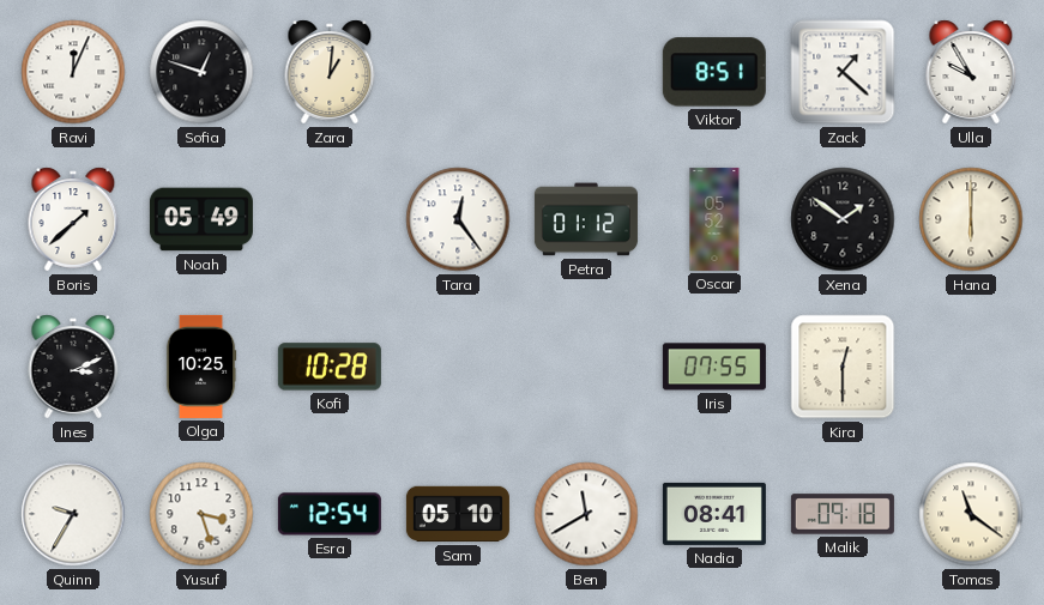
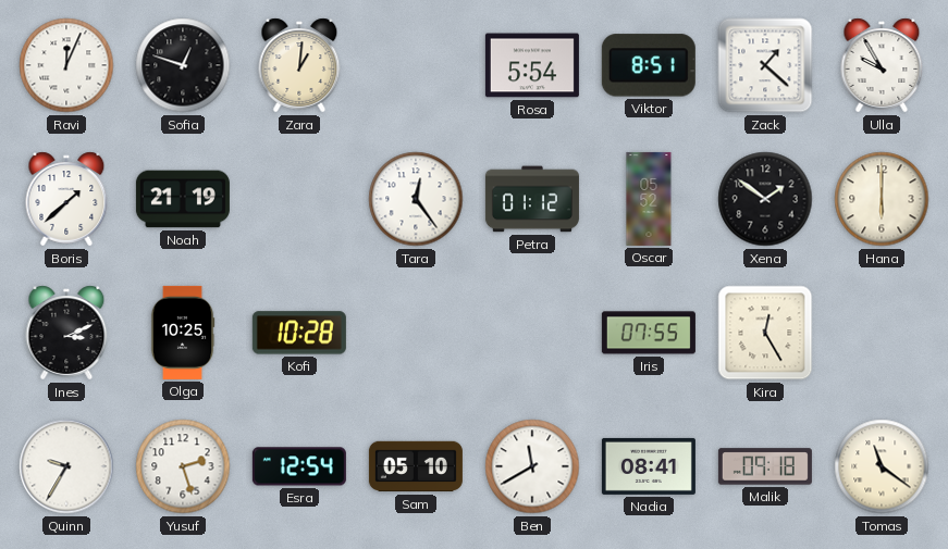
Rosa: none -> 5:54
Noah: 05:49 -> 21:19
Kira: 12:30 -> 12:25
Yusuf: 3:27 -> 2:27
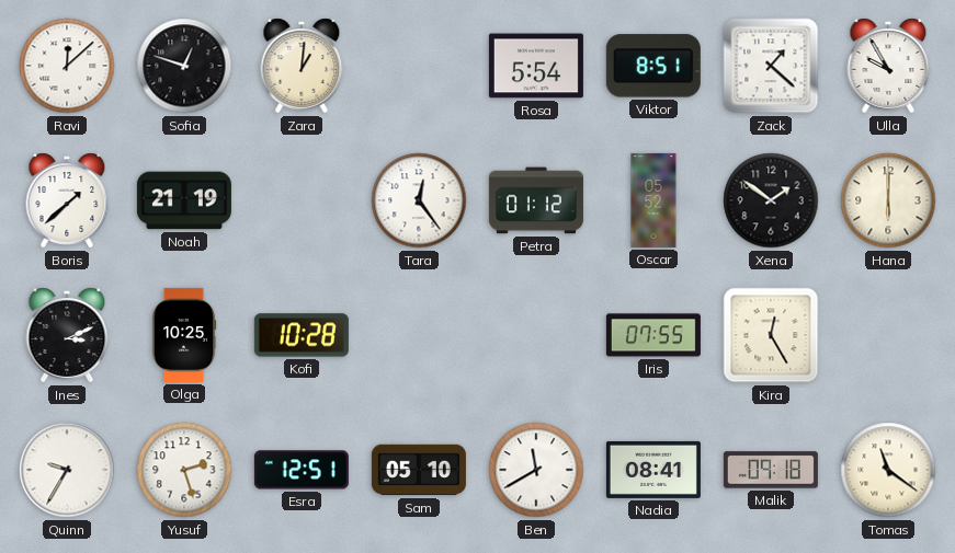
Ravi: 12:04 -> 12:08
Esra: 12:54 -> 12:51
